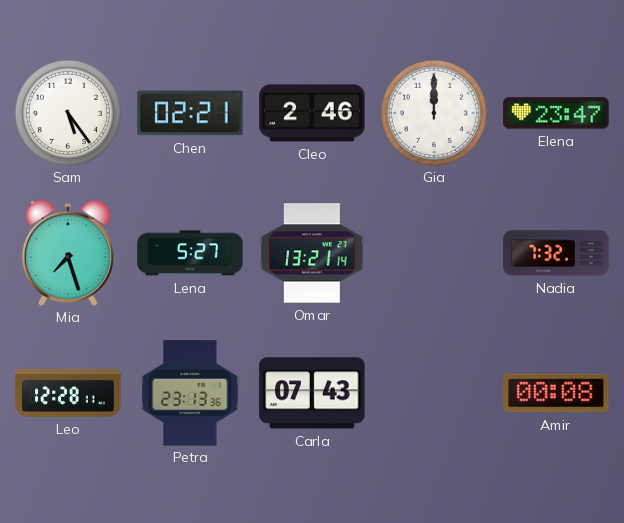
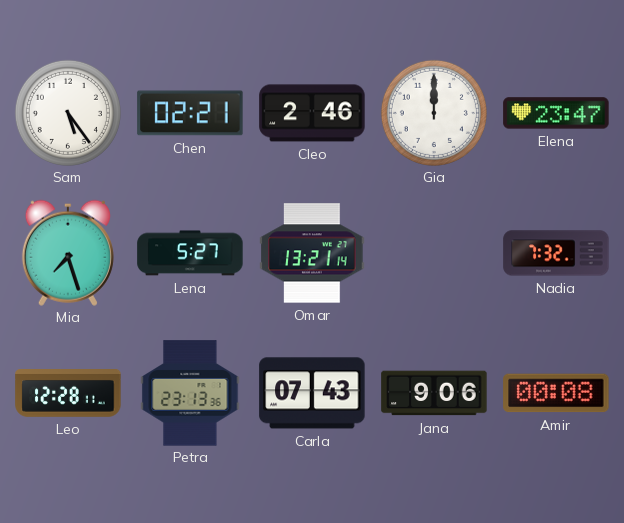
Jana: none -> 9:06
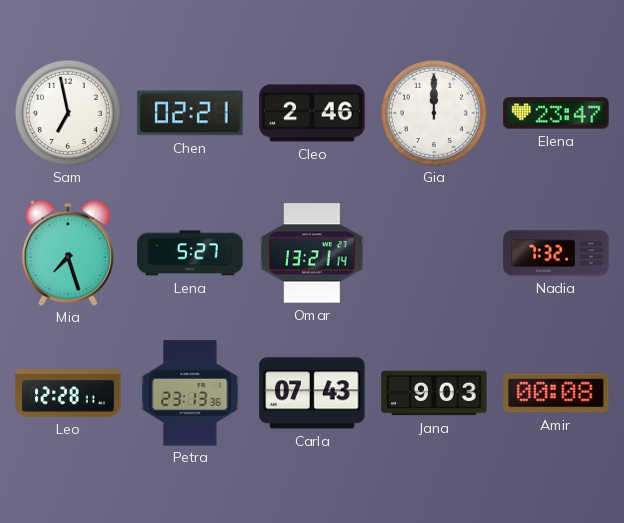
Sam: 5:24 -> 6:58
Jana: 9:06 -> 9:03
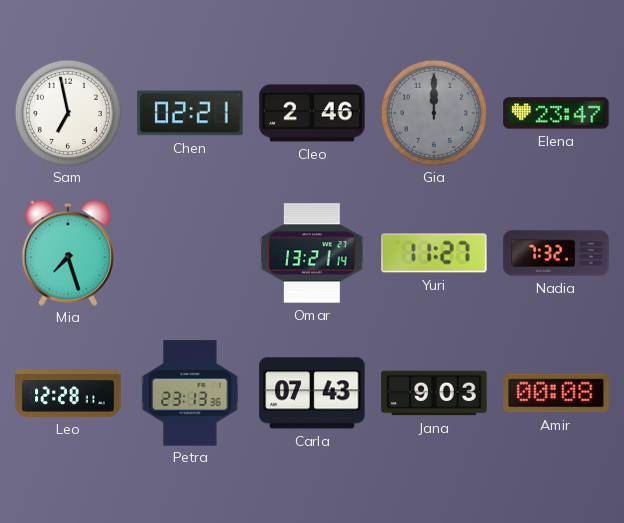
Gia dial: white -> grey
Lena: 5:27 -> none
Yuri: none -> 11:27
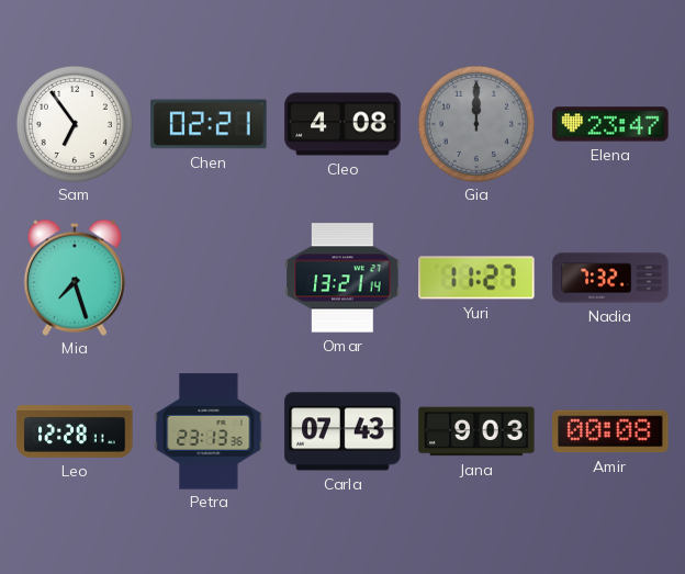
Sam: 6:58 -> 6:54
Cleo: 2:46 -> 4:08
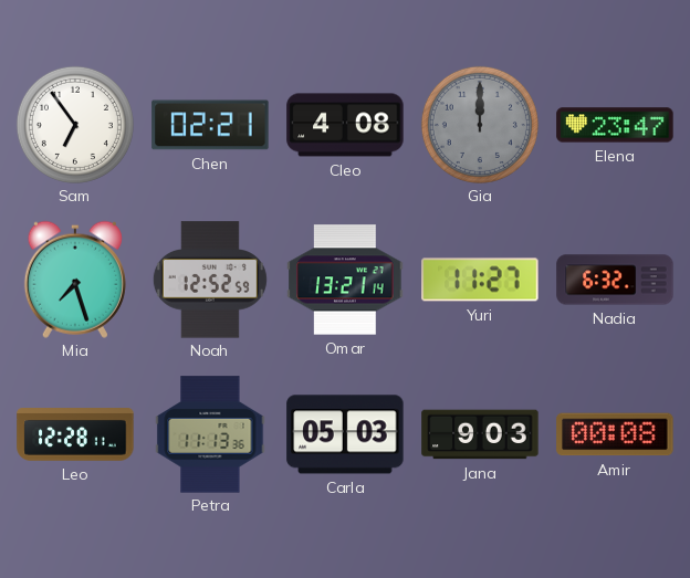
Noah: none -> 12:52
Nadia: 7:32 -> 6:32
Petra: 23:13 -> 11:13
Carla: 07:43 -> 05:03
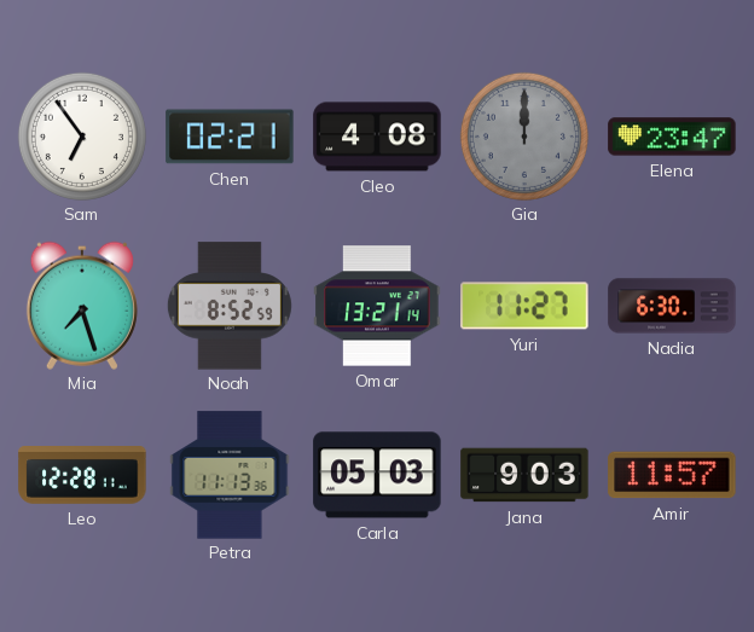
Noah: 12:52 -> 8:52
Nadia: 6:32 -> 6:30
Amir: 00:08 -> 11:57
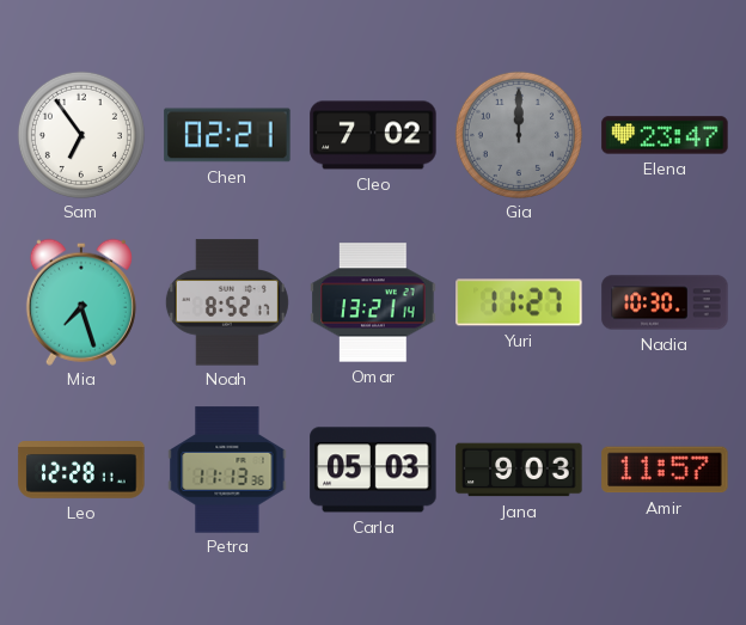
Cleo: 4:08 -> 7:02
Noah: 8:52:59 -> 8:52:17
Nadia: 6:30 -> 10:30
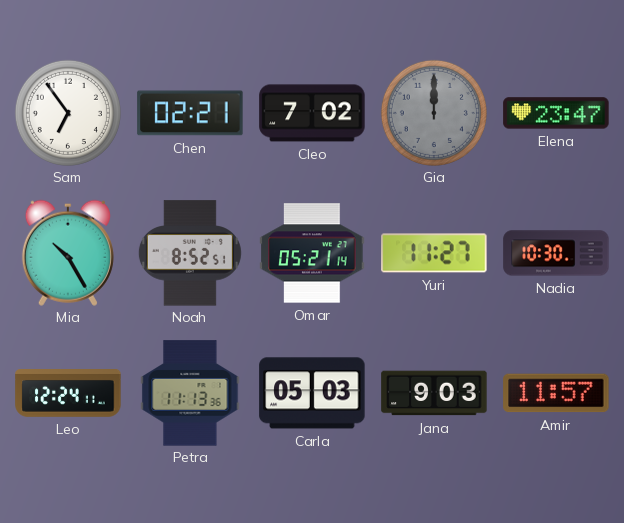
Mia: 7:27 -> 10:25
Noah: 8:52:17 -> 8:52:51
Omar: 13:21 -> 05:21
Leo: 12:28 -> 12:24
